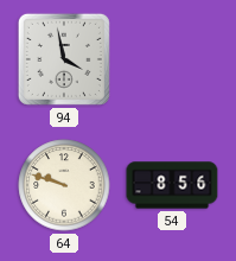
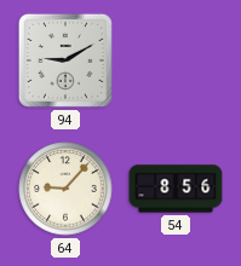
94: 3:58 -> 9:10
64: 9:48 -> 9:07
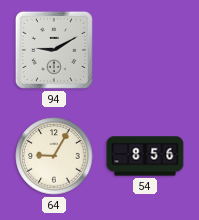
64: 9:07 -> 9:05
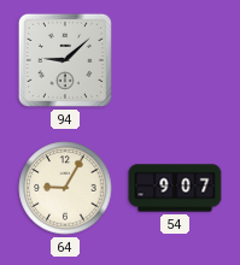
94: 9:10 -> 9:08
54: 8:56 -> 9:07
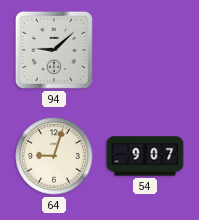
64: 9:05 -> 9:03
